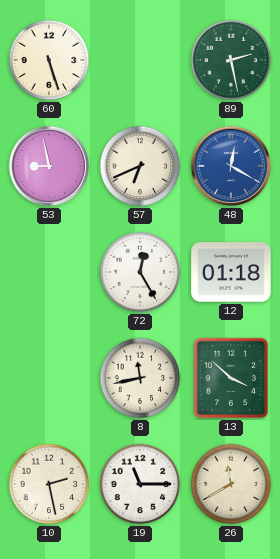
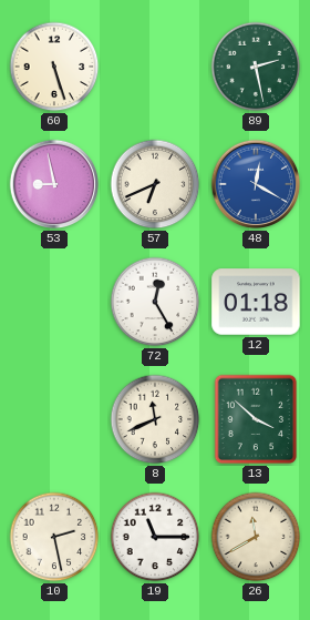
8: 11:43 -> 11:41
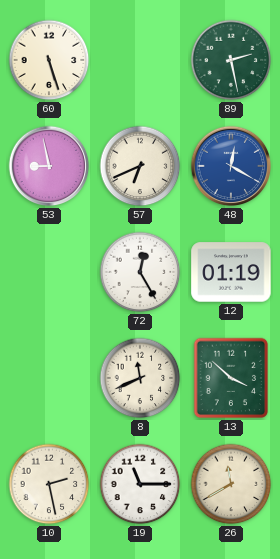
12: 01:18 -> 01:19
